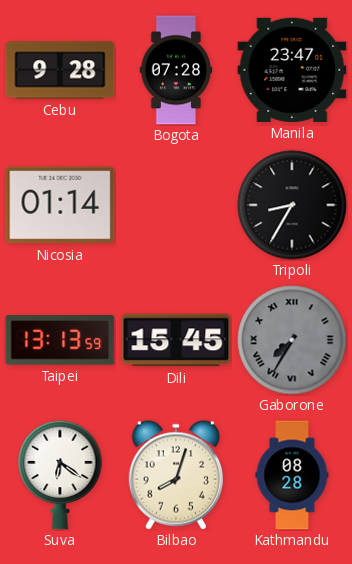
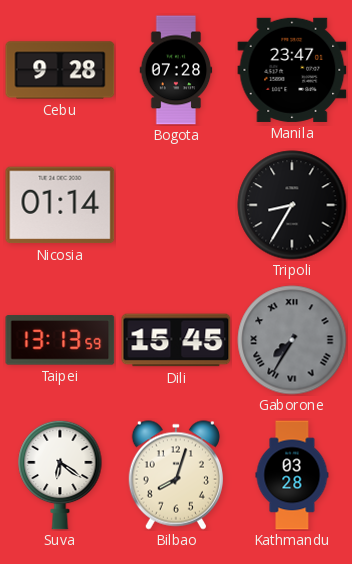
Kathmandu: 08:28 -> 03:28
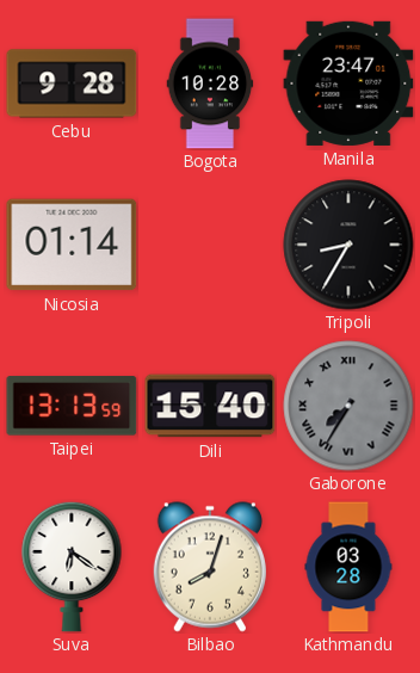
Bogota: 07:28 -> 10:28
Dili: 15:45 -> 15:40
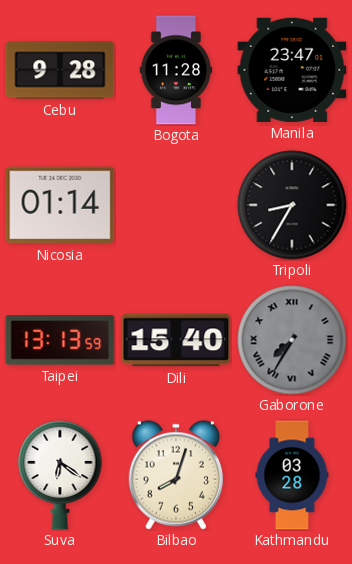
Bogota: 10:28 -> 11:28
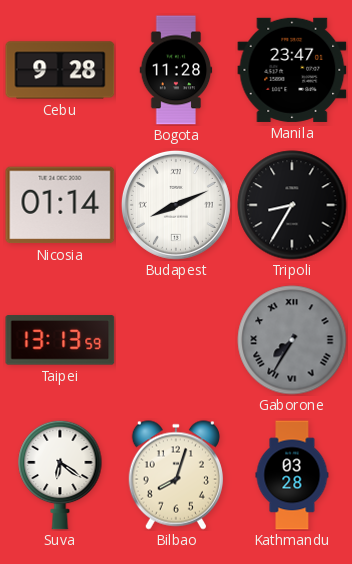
Budapest: none -> 8:11
Dili: 15:40 -> none
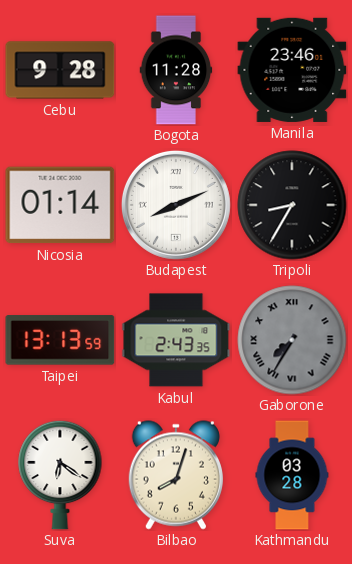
Manila: 23:47 -> 23:46
Kabul: none -> 2:43
